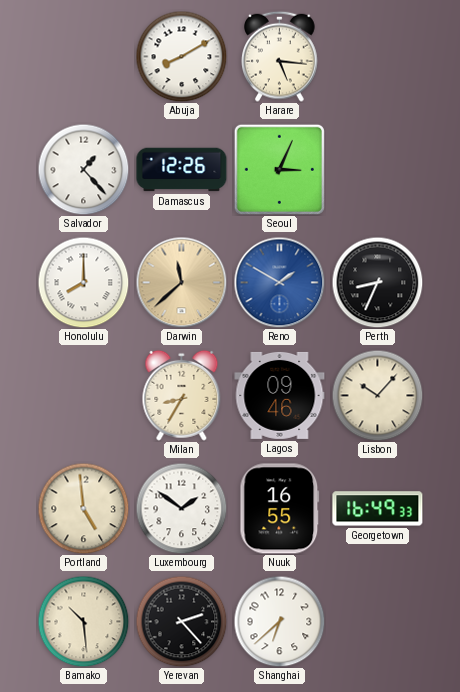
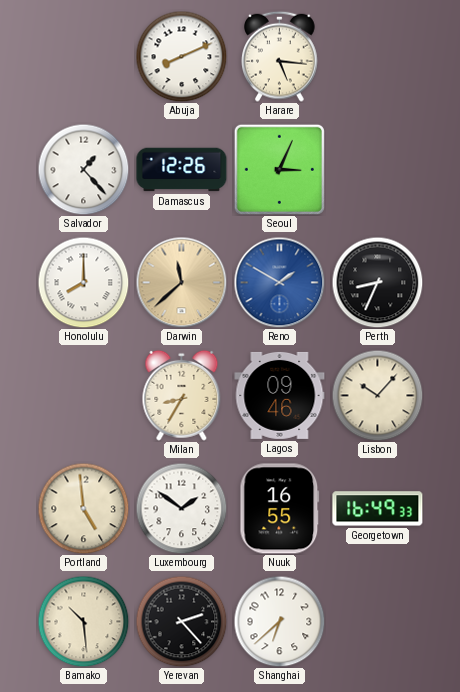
Abuja: 8:10 -> 8:11
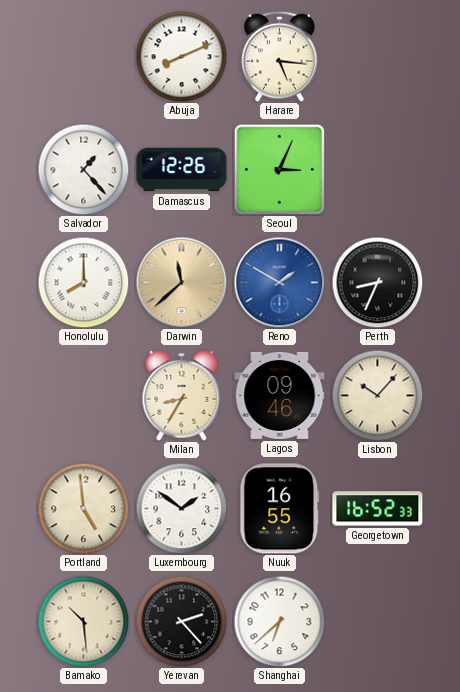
Georgetown: 16:49 -> 16:52
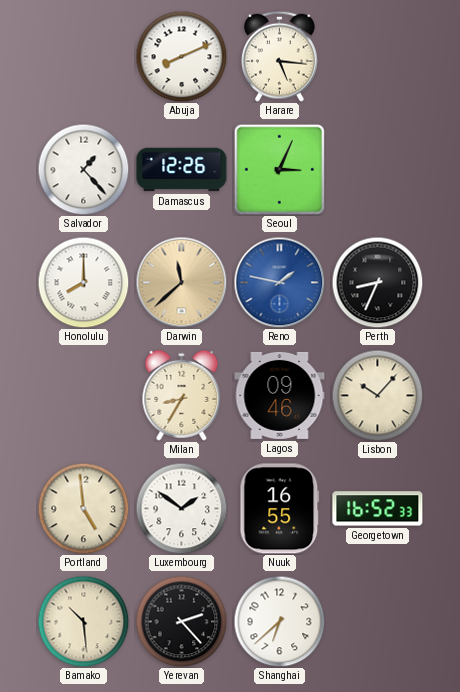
Reno: 1:50 -> 1:47
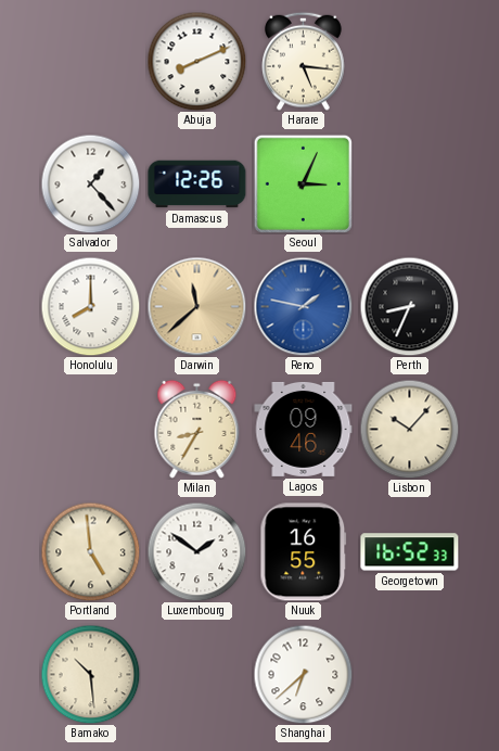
Yerevan: 2:23 -> none
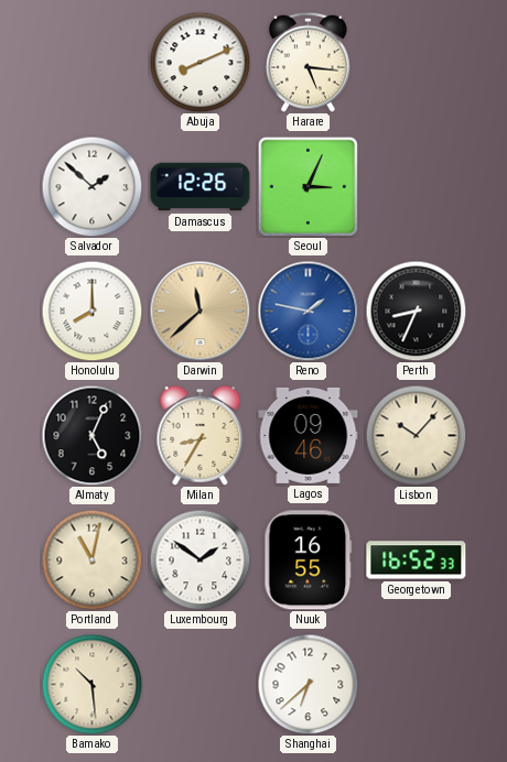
Salvador: 1:23 -> 1:52
Almaty: none -> 5:04
Portland: 4:59 -> 11:02
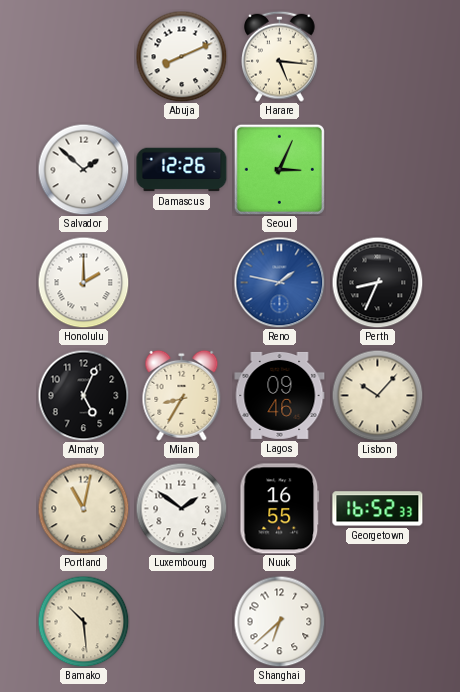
Honolulu: 8:00 -> 2:00
Darwin: 11:38 -> none
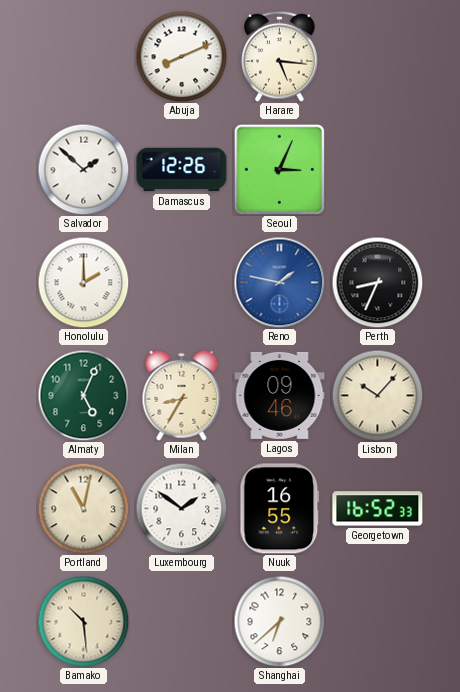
Almaty dial: black -> green
